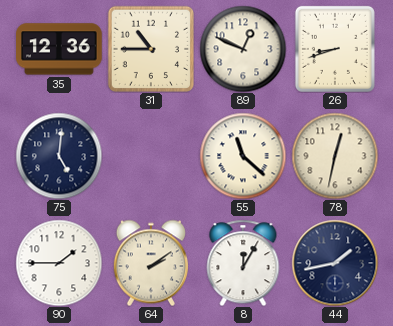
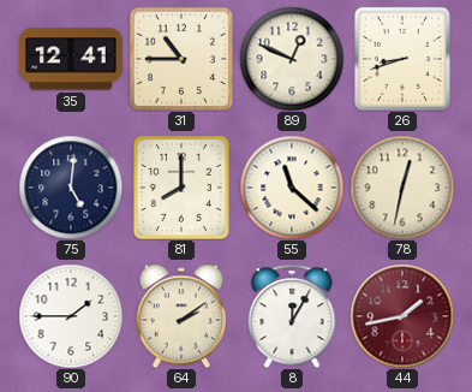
35: 12:36 -> 12:41
81: none -> 8:00
44 dial: navy -> burgundy
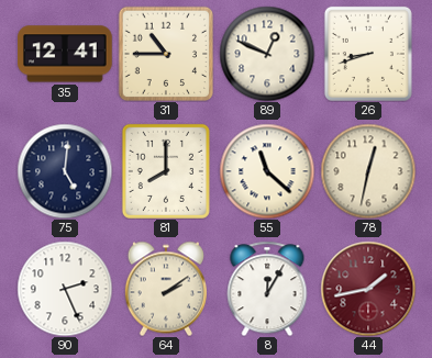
90: 1:45 -> 2:26
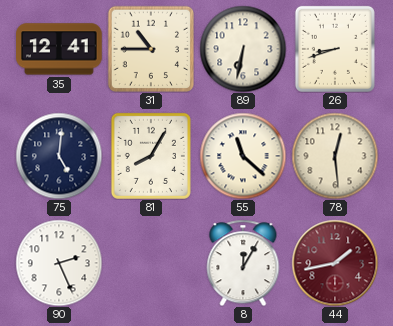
89: 12:49 -> 6:32
81: 8:00 -> 8:05
78: 12:32 -> 12:29
64: 2:09 -> none
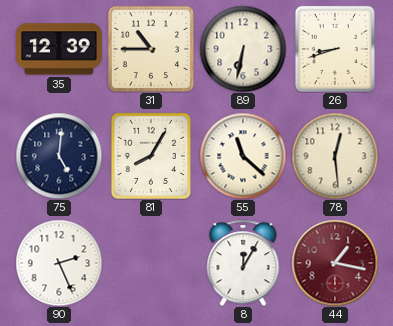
35: 12:41 -> 12:39
44: 1:43 -> 1:17
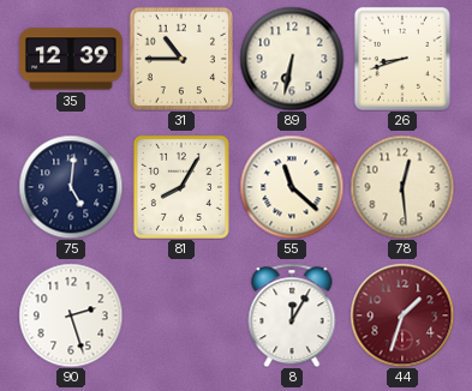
90: 2:26 -> 2:27
44: 1:17 -> 1:33
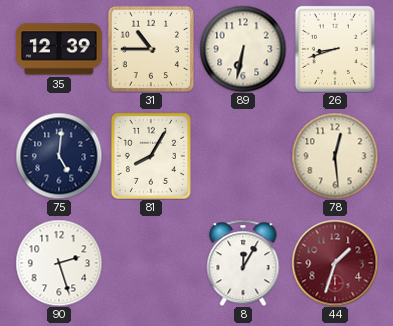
55: 11:22 -> none
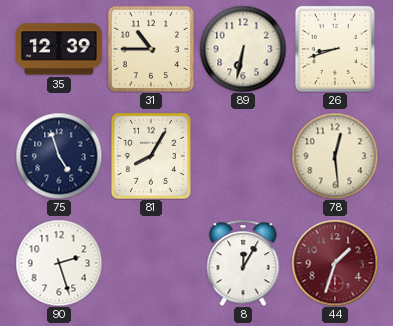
75: 5:01 -> 4:57
